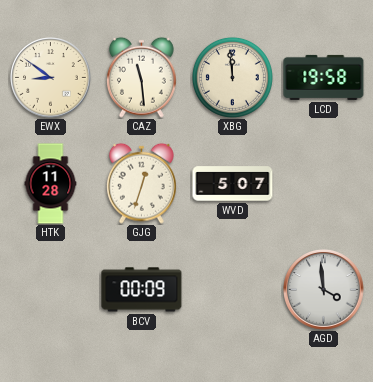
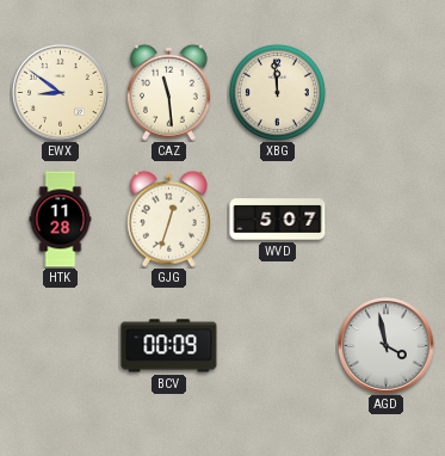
LCD: 19:58 -> none
AGD: 3:59 -> 3:58
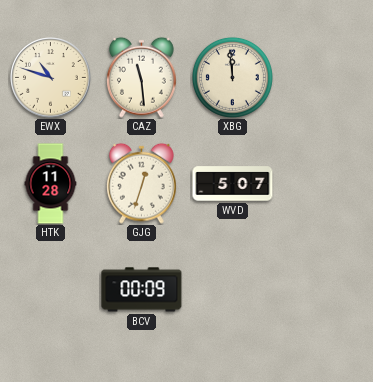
EWX: 8:51 -> 10:48
AGD: 3:58 -> none
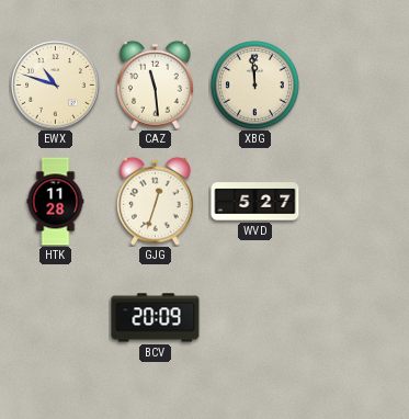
WVD: 5:07 -> 5:27
BCV: 00:09 -> 20:09
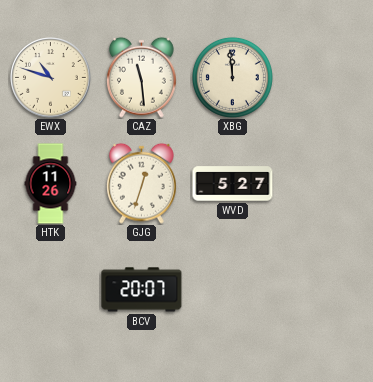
HTK: 11:28 -> 11:26
BCV: 20:09 -> 20:07
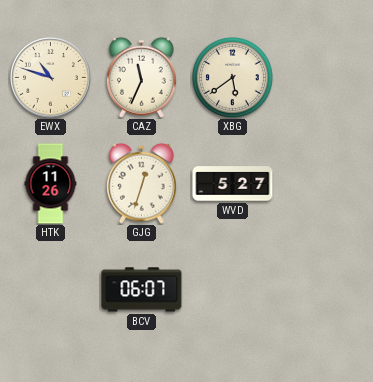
CAZ: 11:29 -> 11:34
XBG: 11:59 -> 5:39
BCV: 20:07 -> 06:07
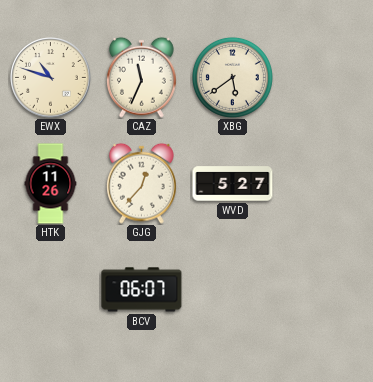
GJG: 12:33 -> 12:37
